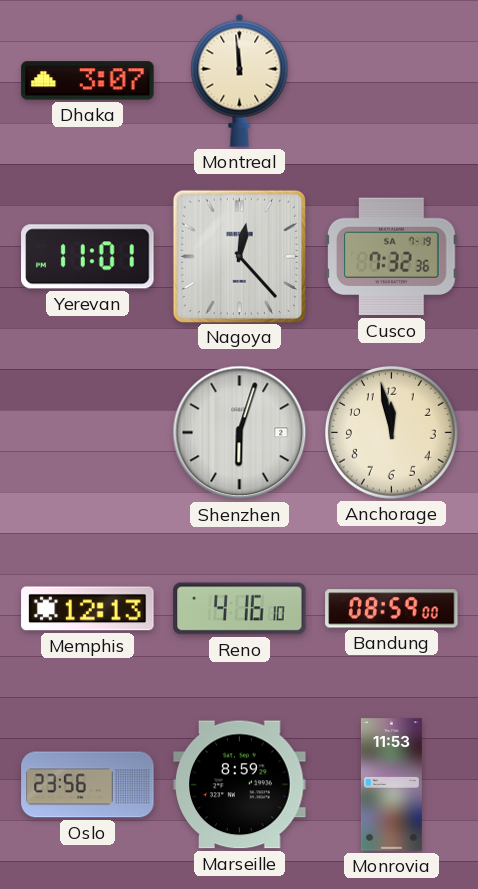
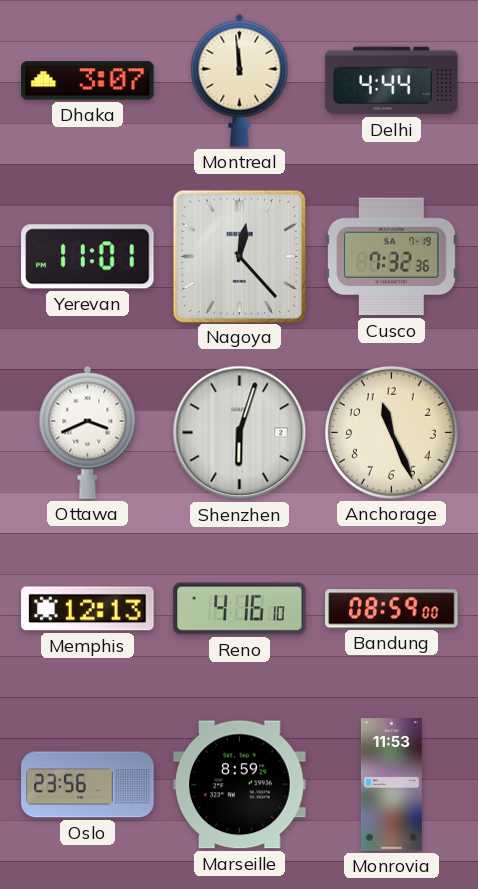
Delhi: none -> 4:44
Ottawa: none -> 3:41
Anchorage: 11:58 -> 11:26
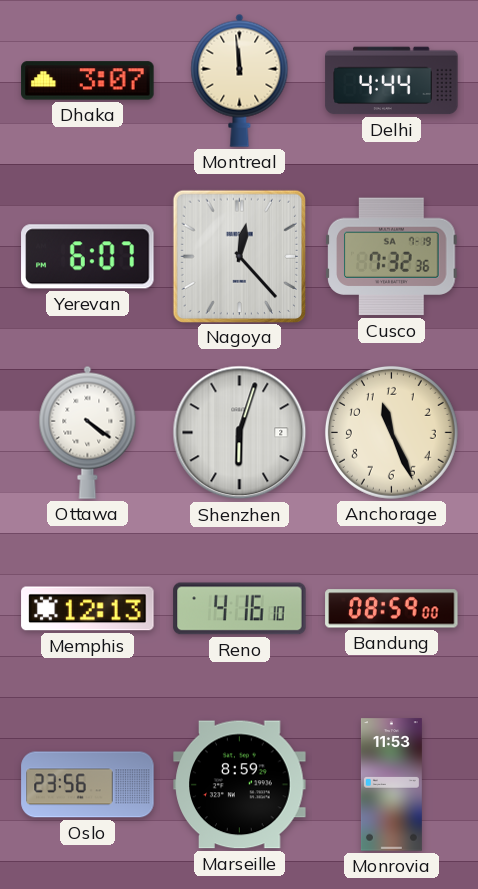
Yerevan: 11:01 -> 6:07
Ottawa: 3:41 -> 4:21
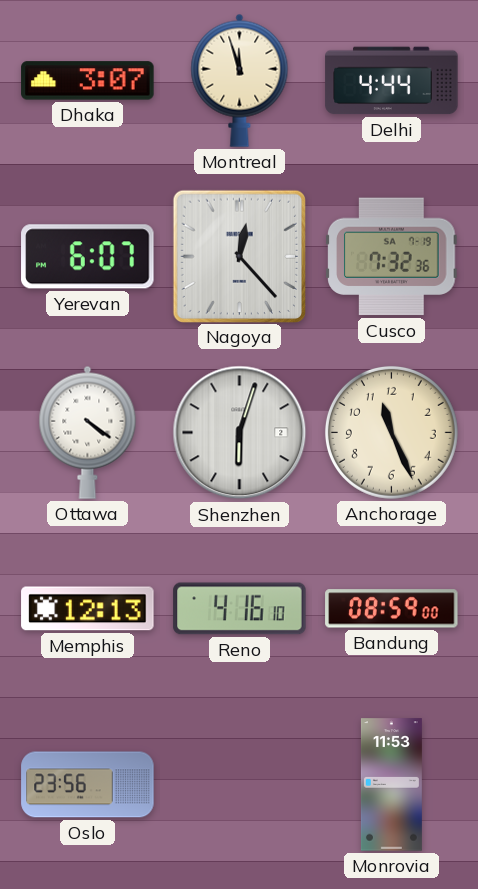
Montreal: 11:59 -> 11:57
Marseille: 8:59 -> none
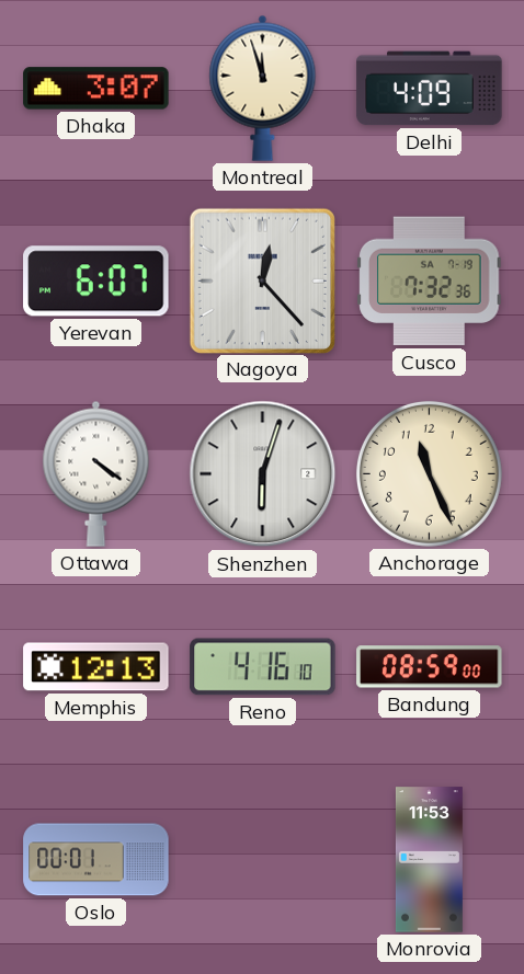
Delhi: 4:44 -> 4:09
Oslo: 23:56 -> 00:01
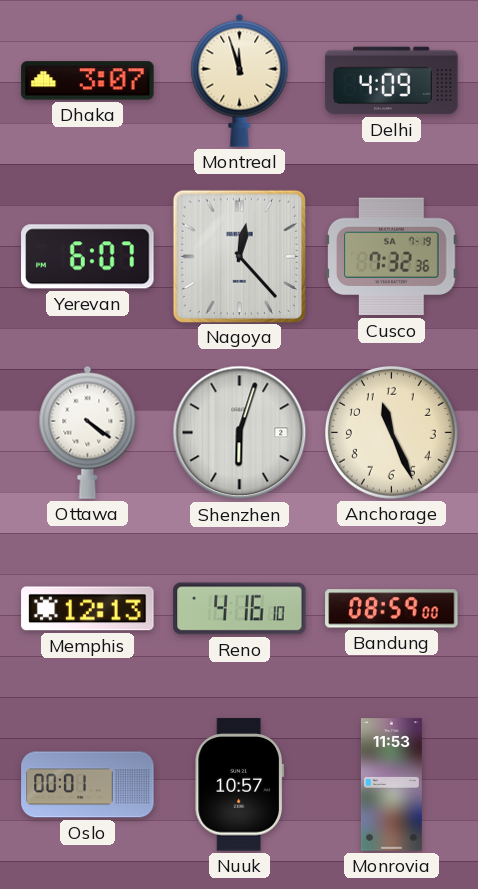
Nuuk: none -> 10:57
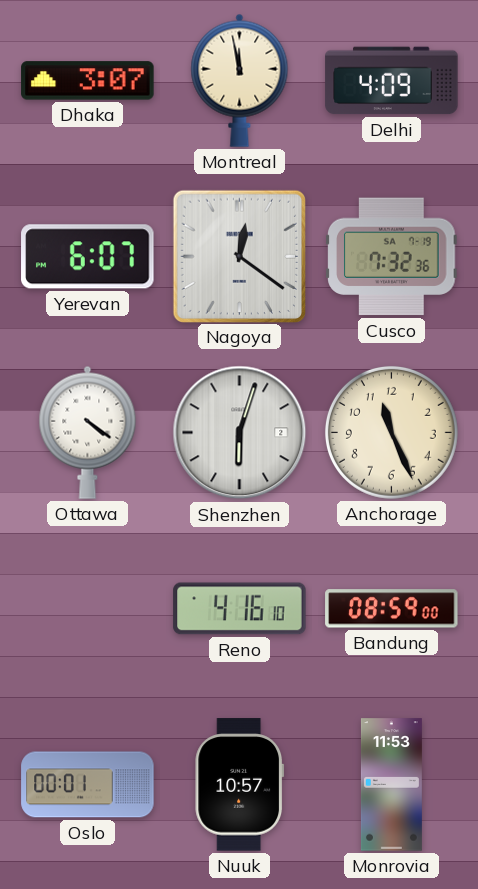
Montreal: 11:57 -> 11:58
Nagoya: 12:23 -> 12:21
Memphis: 12:13 -> none
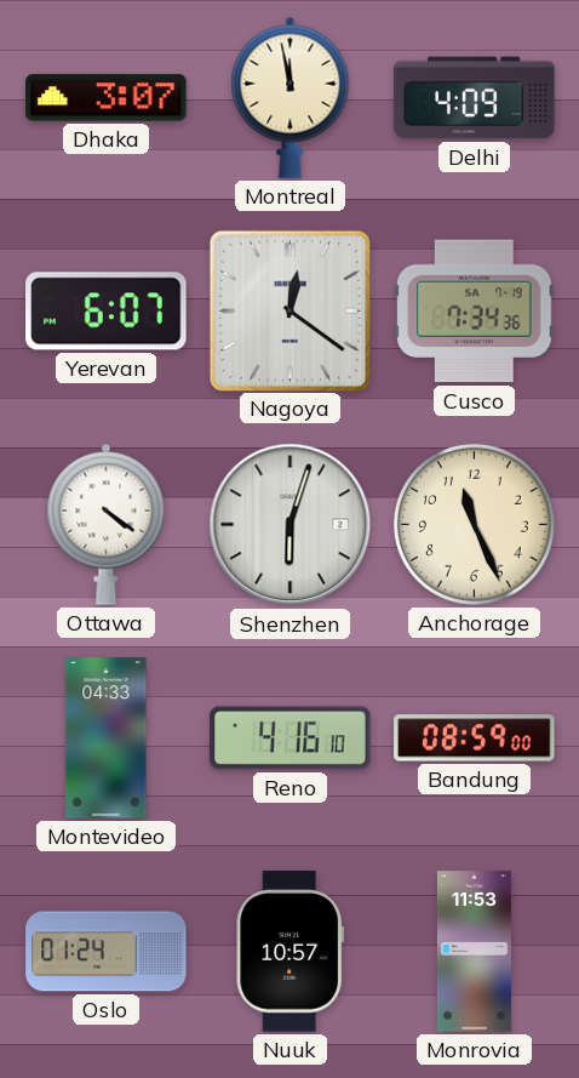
Cusco: 7:32 -> 7:34
Montevideo: none -> 04:33
Oslo: 00:01 -> 01:24
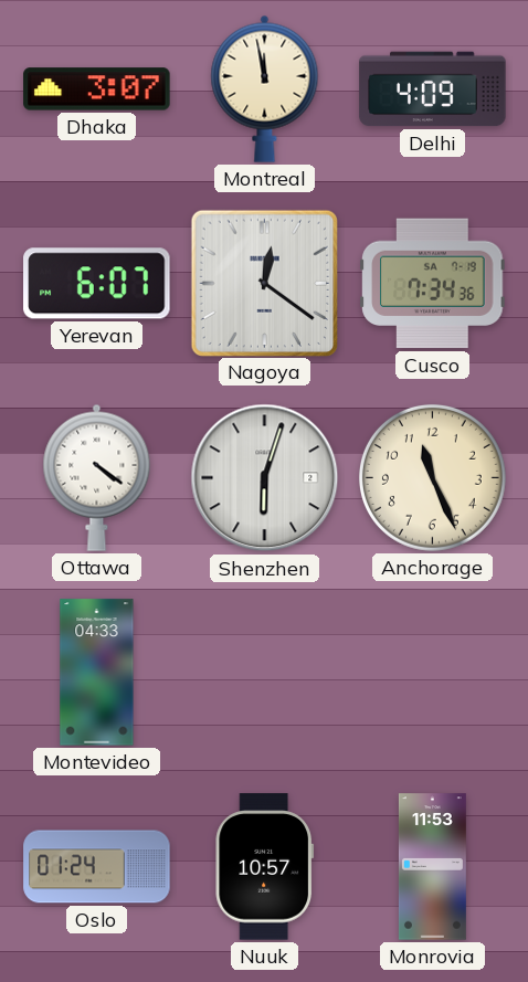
Reno: 4:16 -> none
Bandung: 08:59 -> none
